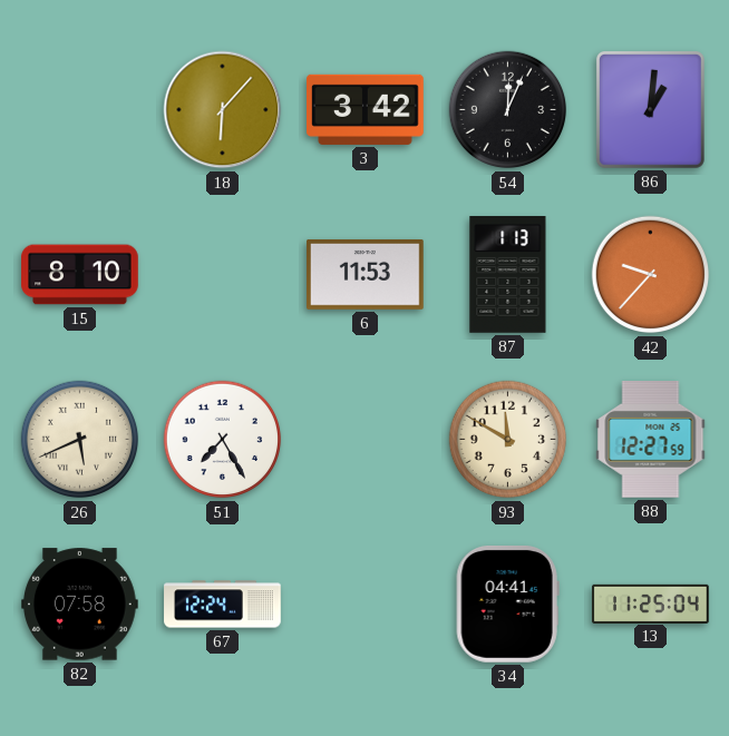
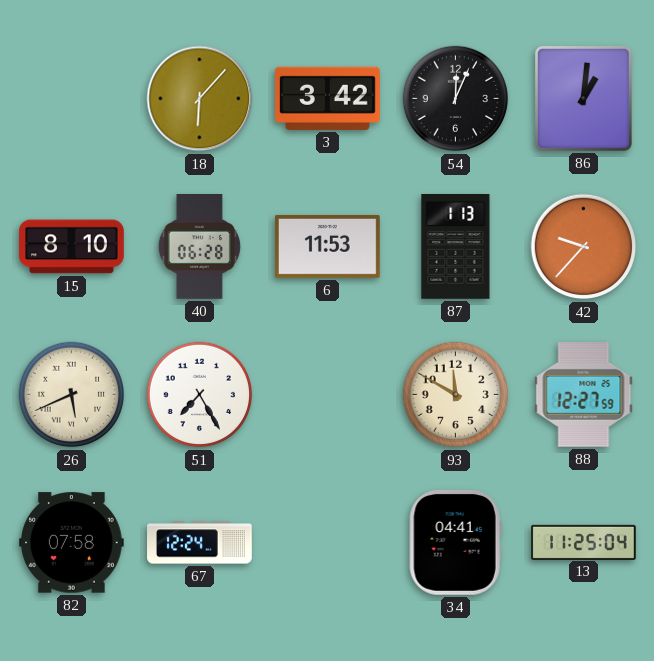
40: none -> 06:28
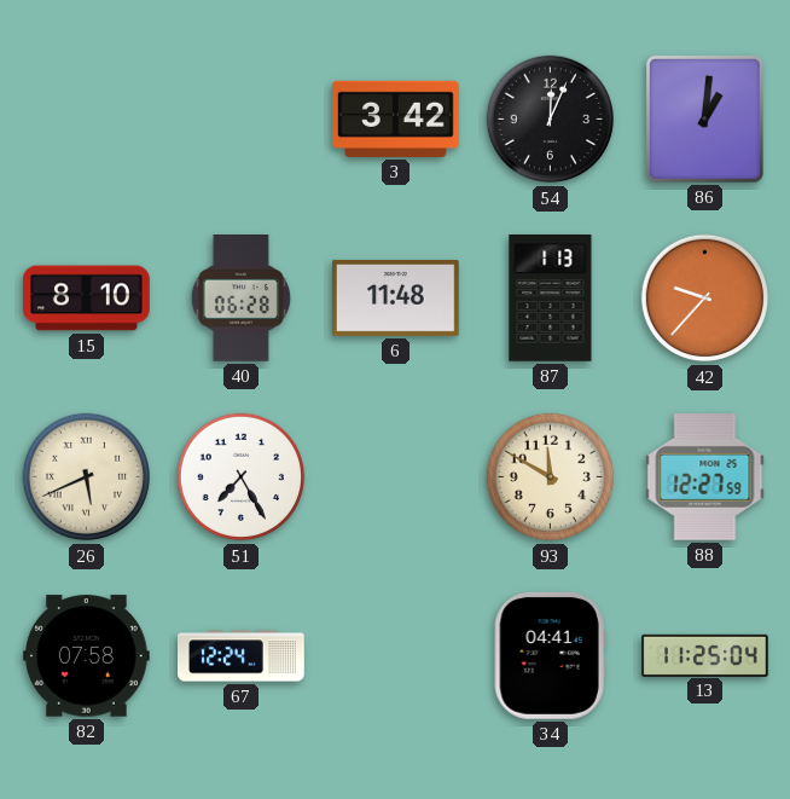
18: 6:07 -> none
6: 11:53 -> 11:48
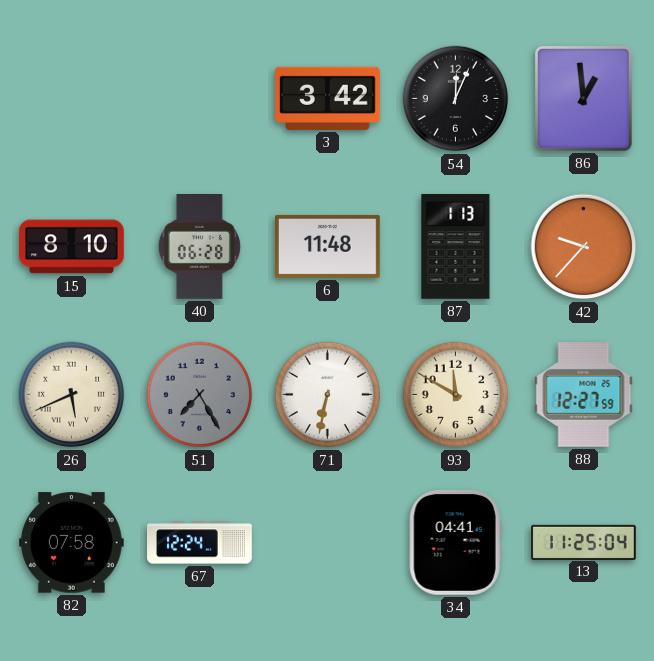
86: 1:01 -> 12:59
51 dial: white -> grey
71: none -> 6:32
